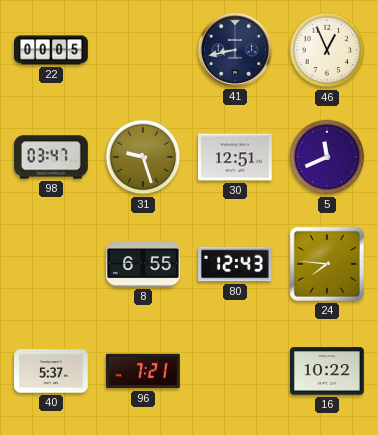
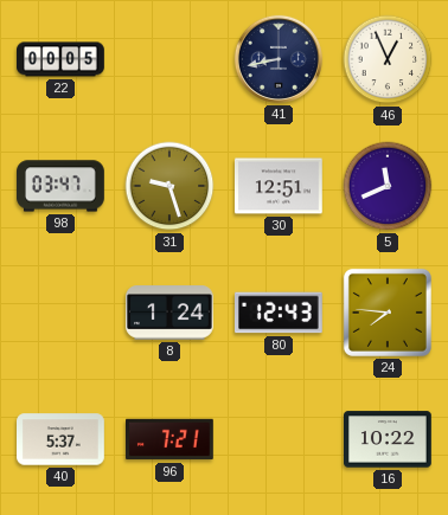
8: 6:55 -> 1:24
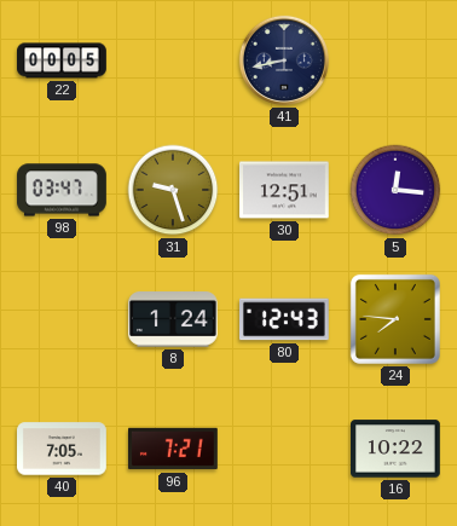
46: 12:56 -> none
5: 11:41 -> 12:16
40: 5:37 -> 7:05
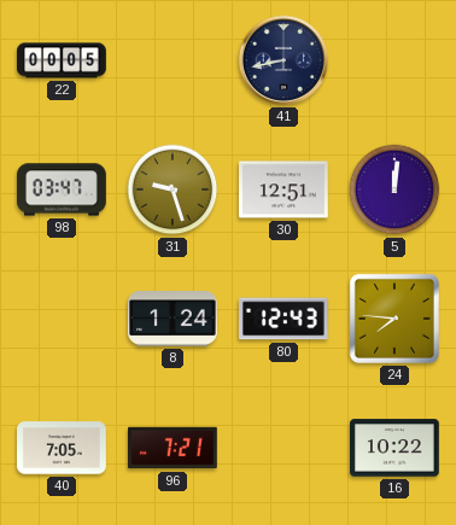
5: 12:16 -> 12:01
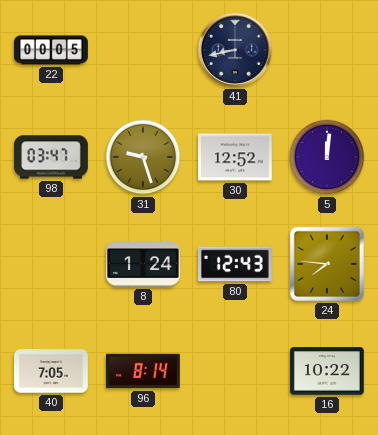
30: 12:51 -> 12:52
96: 7:21 -> 8:14
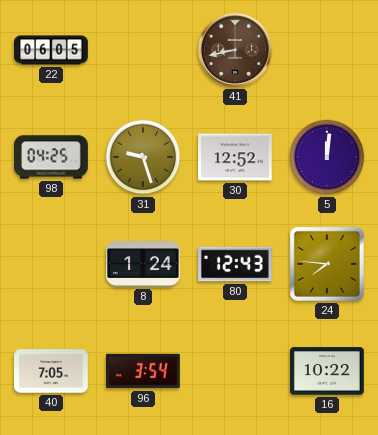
22: 00:05 -> 06:05
41 dial: navy -> brown
98: 03:47 -> 04:25
96: 8:14 -> 3:54
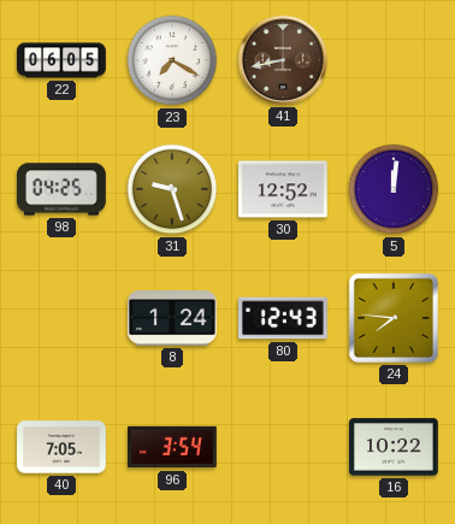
23: none -> 7:20
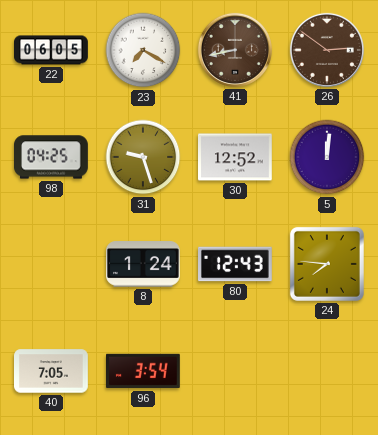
26: none -> 2:51
16: 10:22 -> none
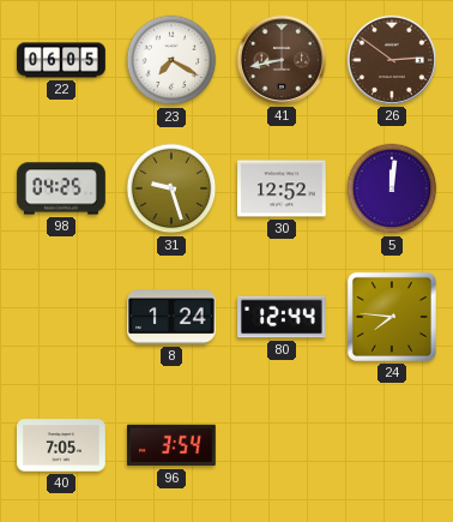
80: 12:43 -> 12:44
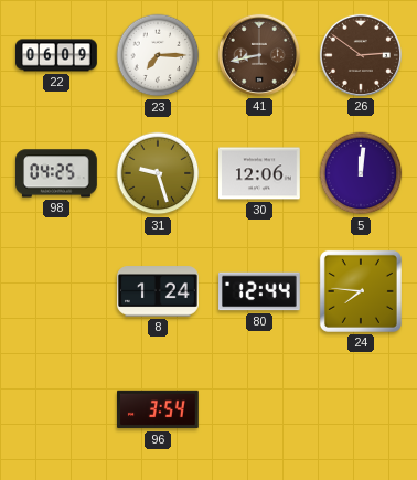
22: 06:05 -> 06:09
23: 7:20 -> 7:15
30: 12:52 -> 12:06
40: 7:05 -> none
